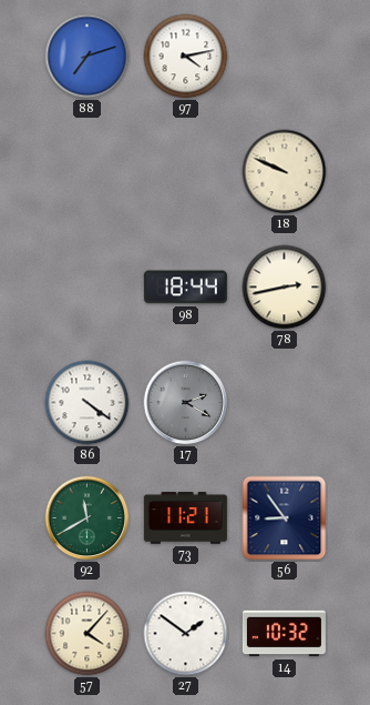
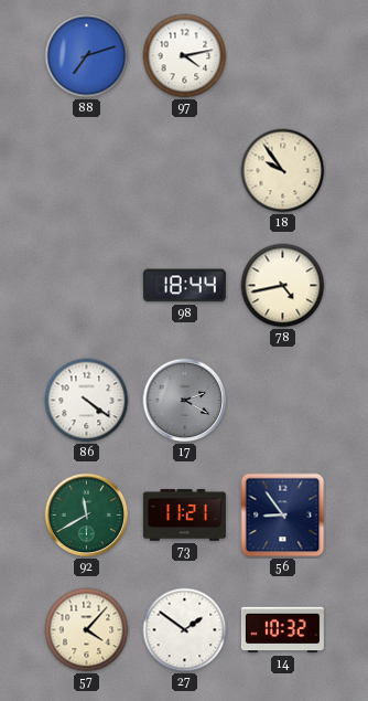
18: 9:49 -> 9:54
78: 2:43 -> 4:43
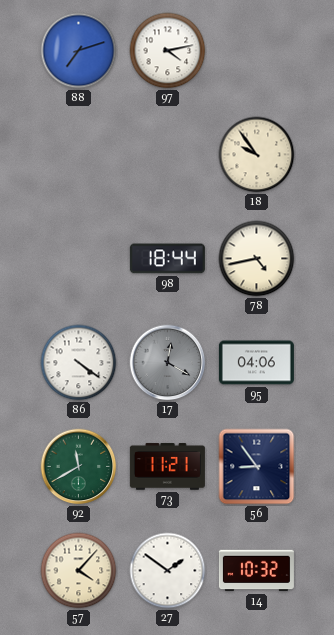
17: 2:20 -> 12:20
95: none -> 04:06
